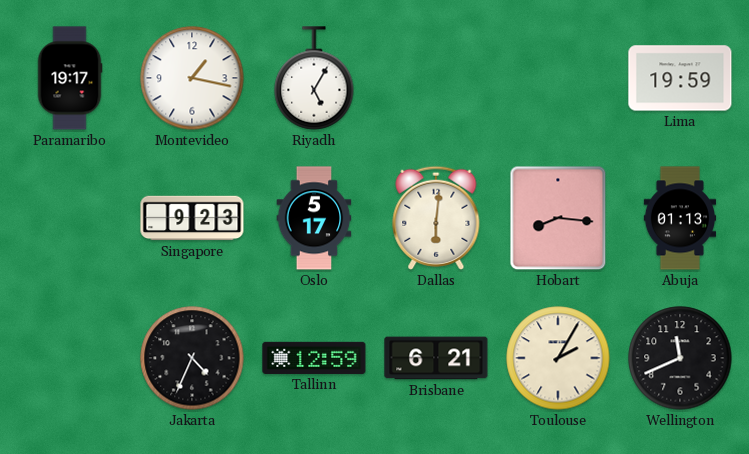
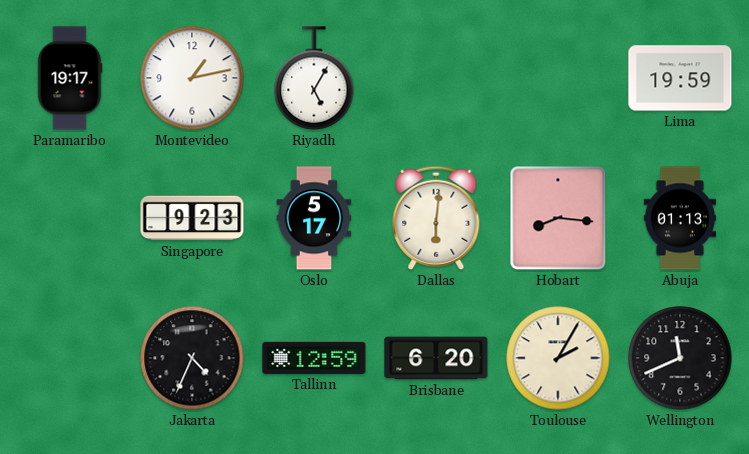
Montevideo: 1:17 -> 1:13
Brisbane: 6:21 -> 6:20
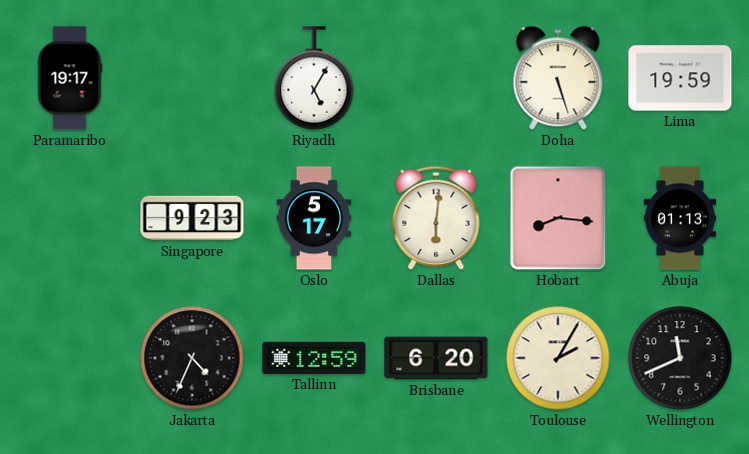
Montevideo: 1:13 -> none
Doha: none -> 5:27
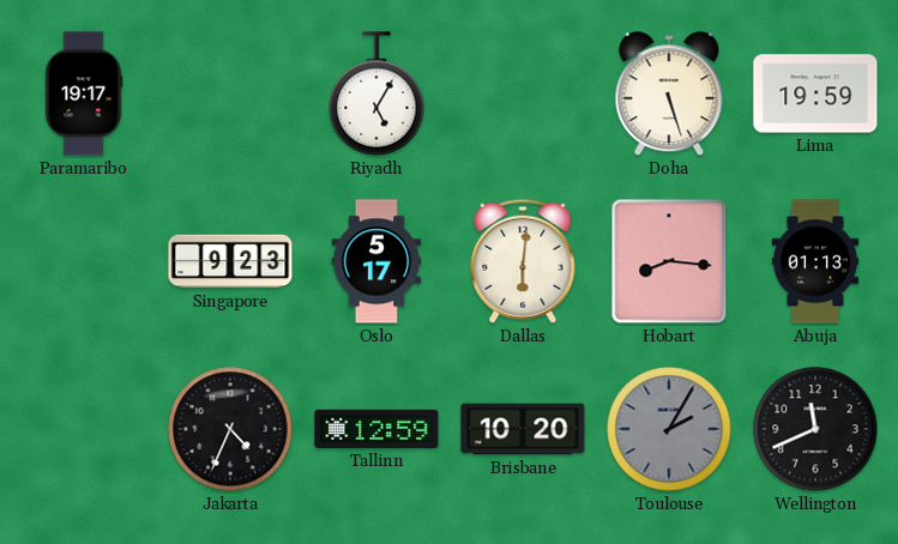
Brisbane: 6:20 -> 10:20
Toulouse dial: cream -> grey
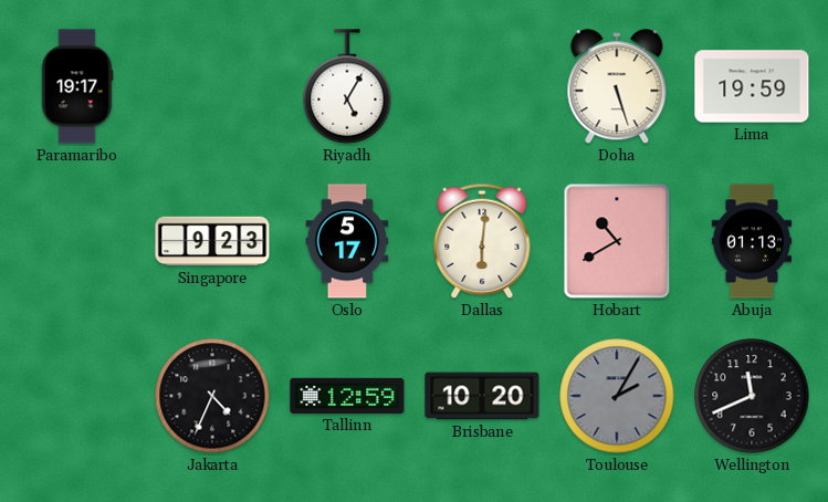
Hobart: 8:16 -> 10:40
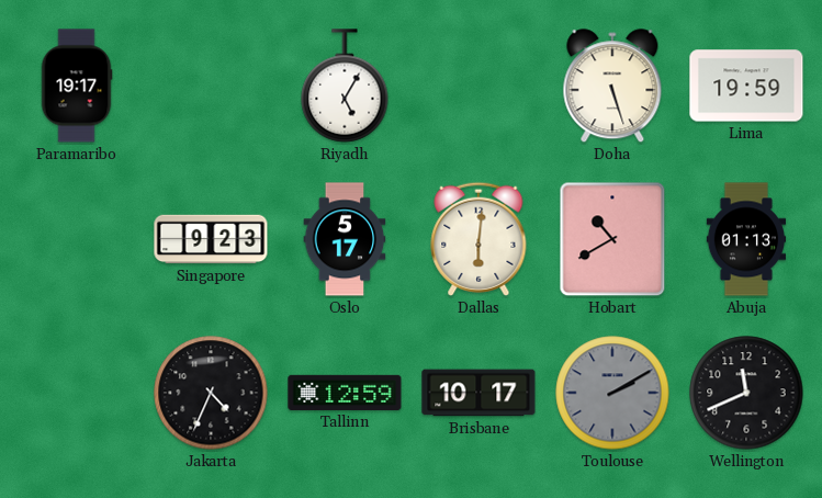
Brisbane: 10:20 -> 10:17
Toulouse: 2:05 -> 2:10
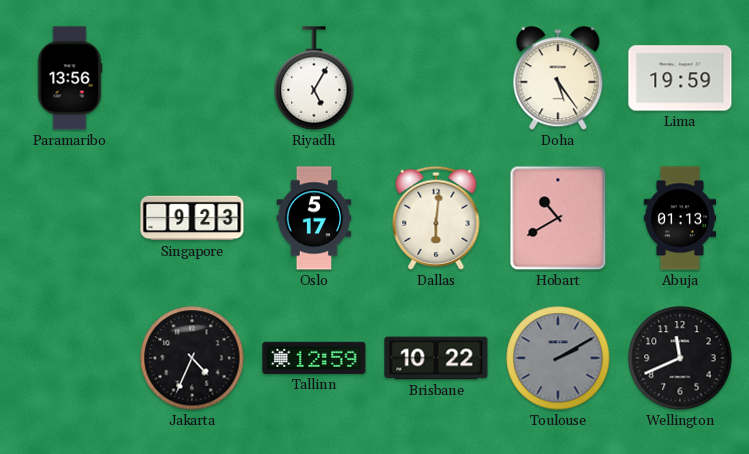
Paramaribo: 19:17 -> 13:56
Doha: 5:27 -> 5:24
Brisbane: 10:17 -> 10:22
